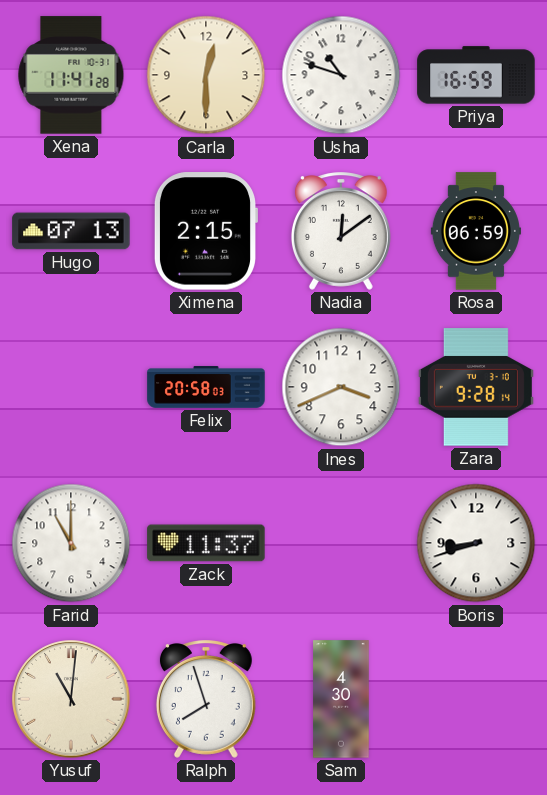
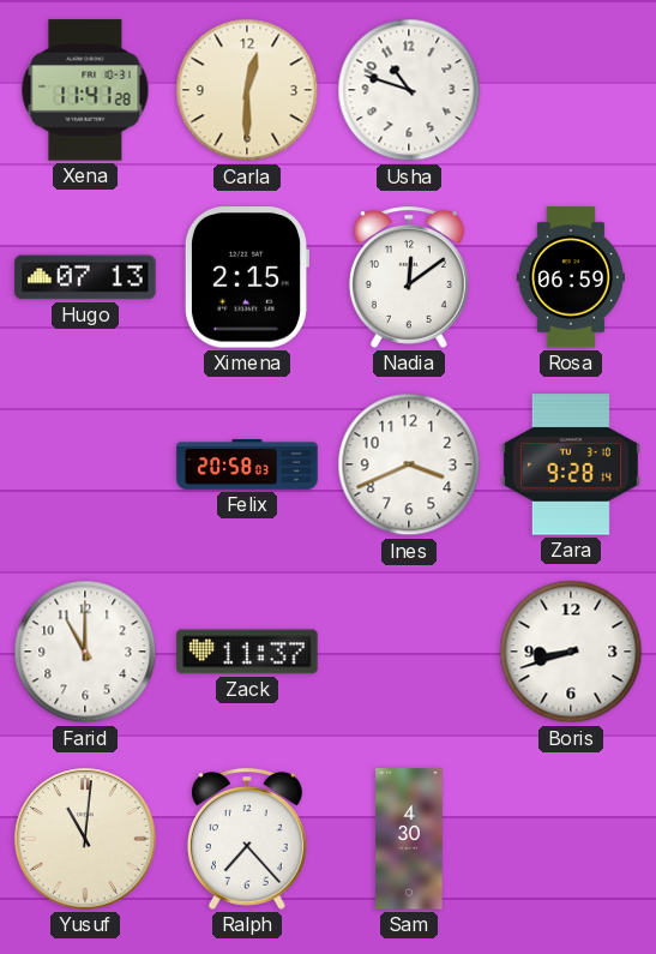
Priya: 16:59 -> none
Ralph: 7:57 -> 7:23
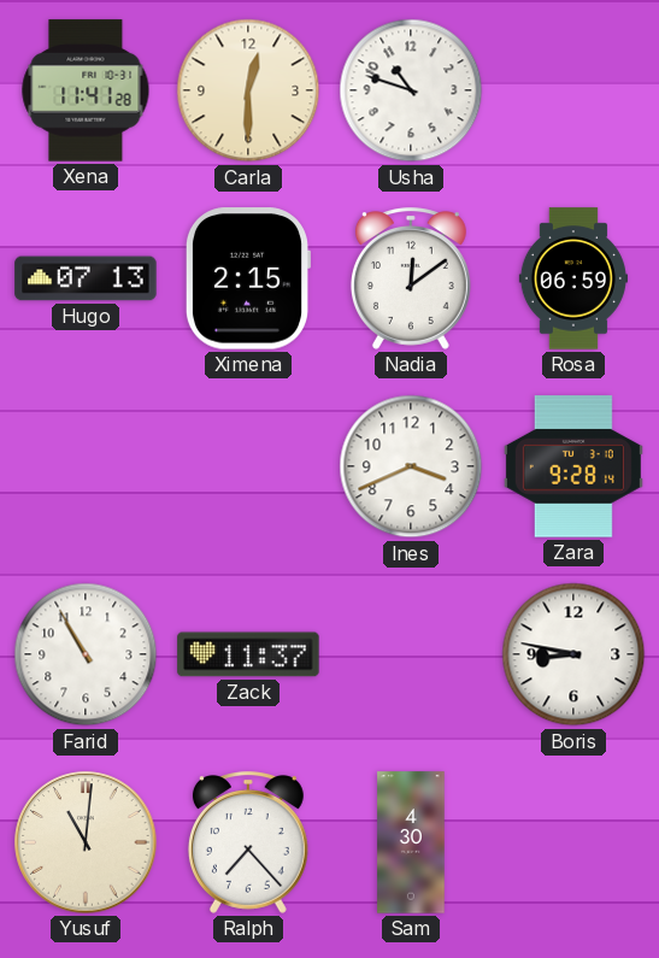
Felix: 20:58 -> none
Farid: 11:00 -> 10:55
Boris: 8:42 -> 8:47
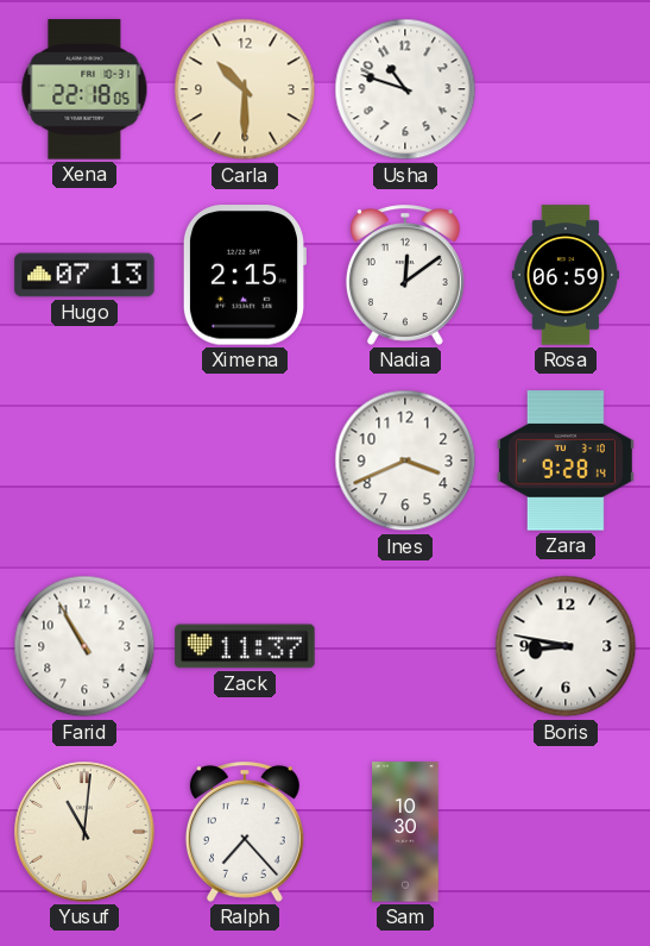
Xena: 11:41 -> 22:18
Carla: 12:30 -> 10:30
Sam: 4:30 -> 10:30
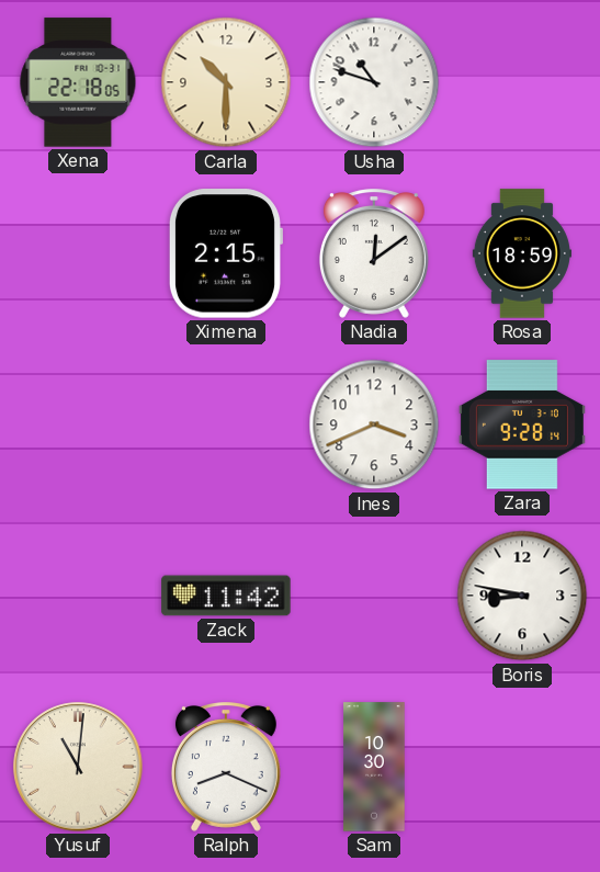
Hugo: 07:13 -> none
Rosa: 06:59 -> 18:59
Farid: 10:55 -> none
Zack: 11:37 -> 11:42
Ralph: 7:23 -> 8:19
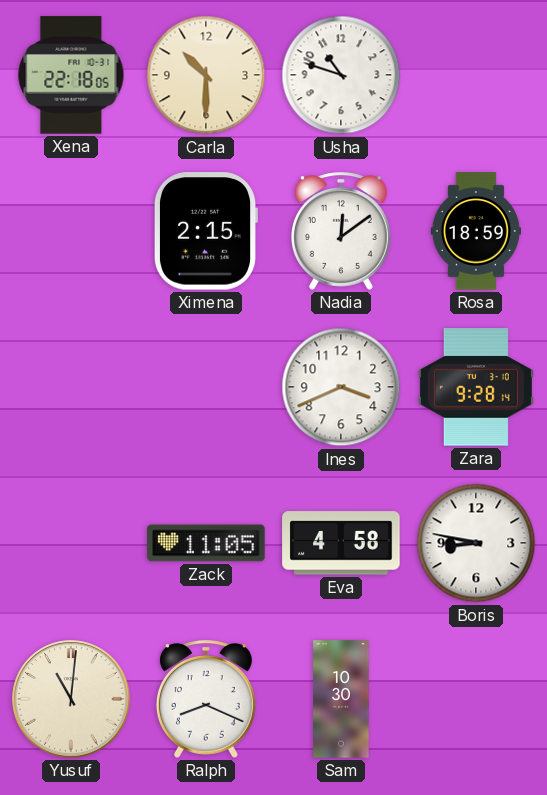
Zack: 11:42 -> 11:05
Eva: none -> 4:58
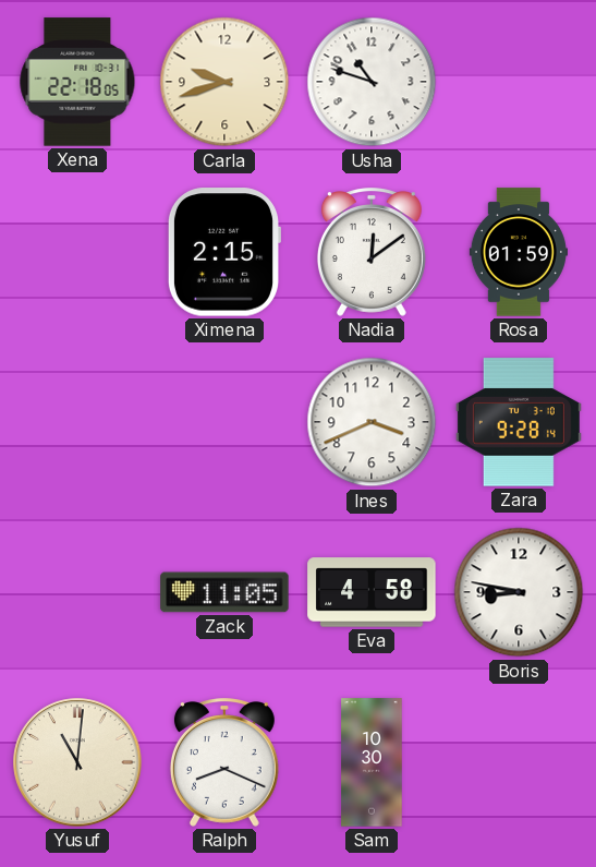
Carla: 10:30 -> 9:42
Rosa: 18:59 -> 01:59
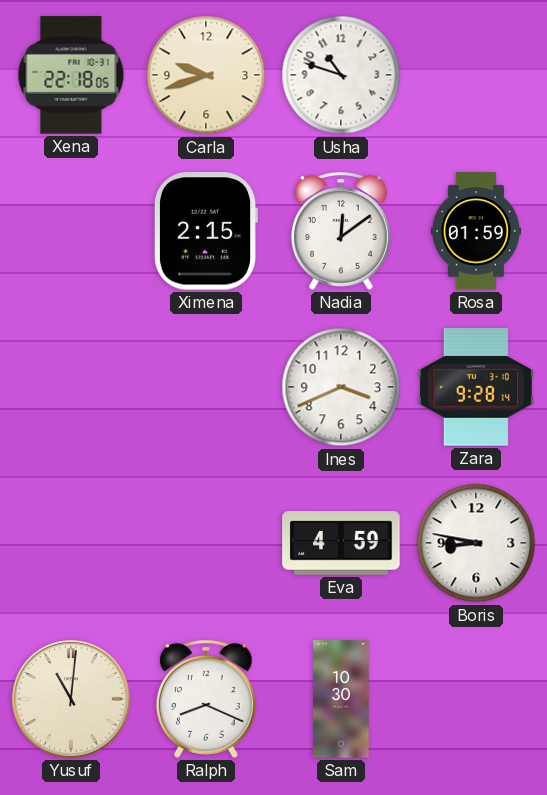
Zack: 11:05 -> none
Eva: 4:58 -> 4:59
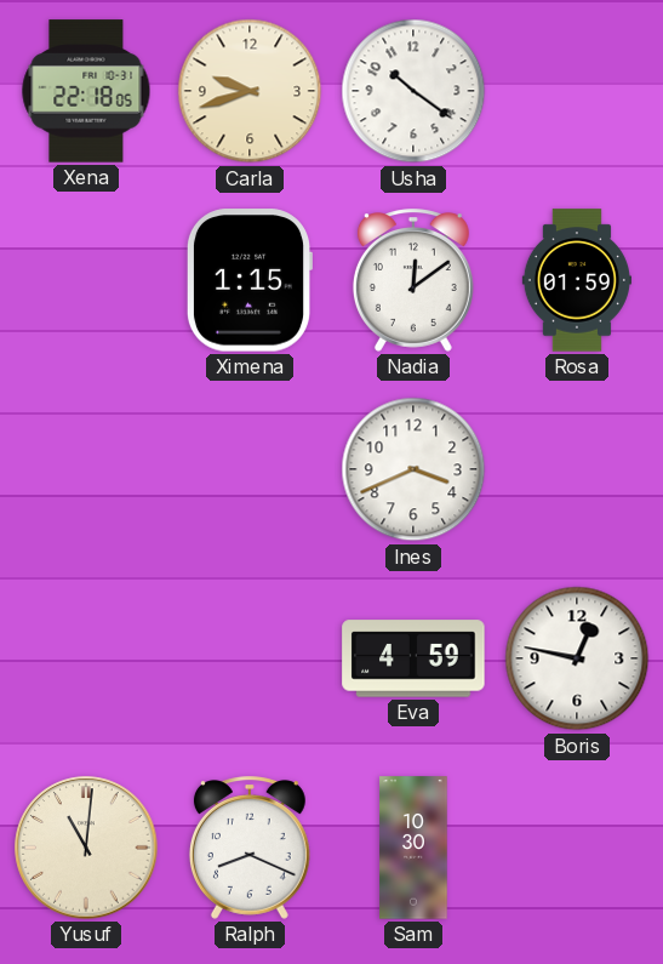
Usha: 10:48 -> 10:21
Ximena: 2:15 -> 1:15
Zara: 9:28 -> none
Boris: 8:47 -> 12:47
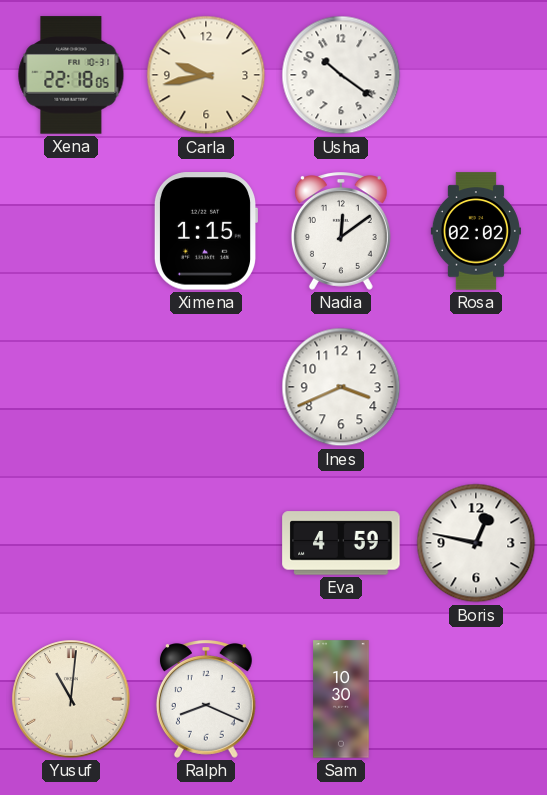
Carla: 9:42 -> 9:43
Rosa: 01:59 -> 02:02
